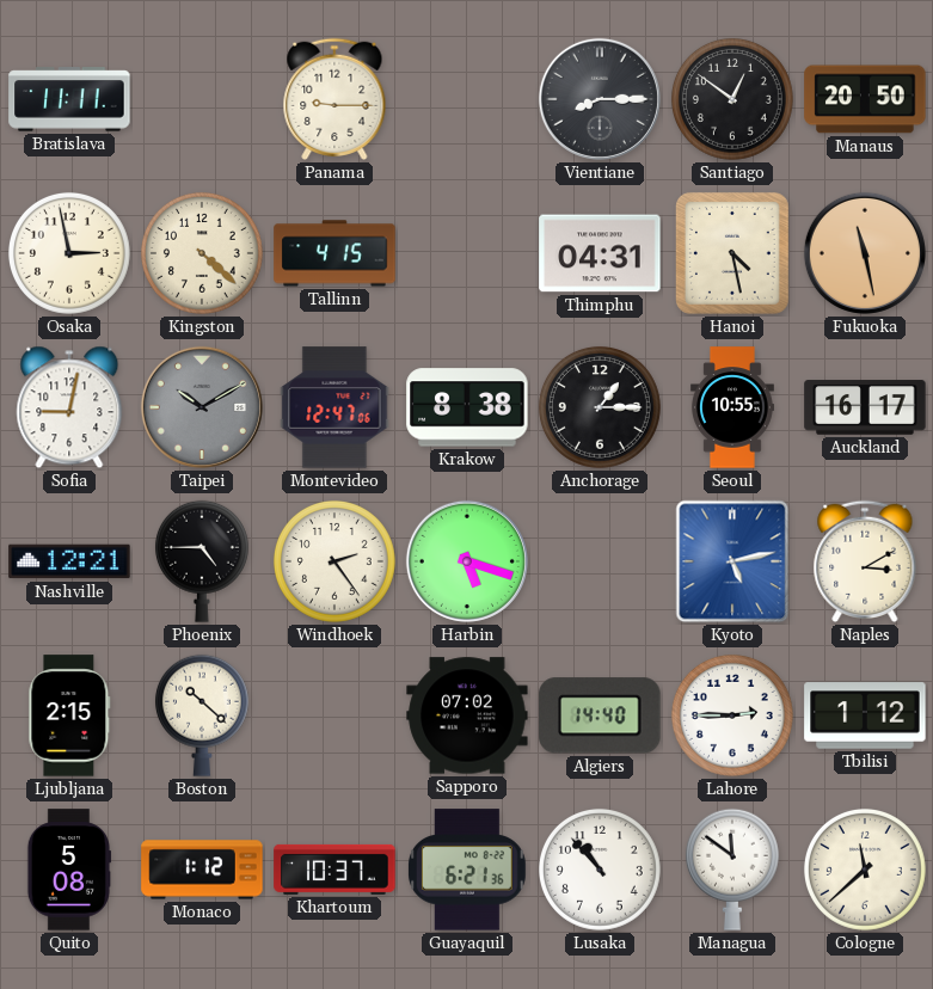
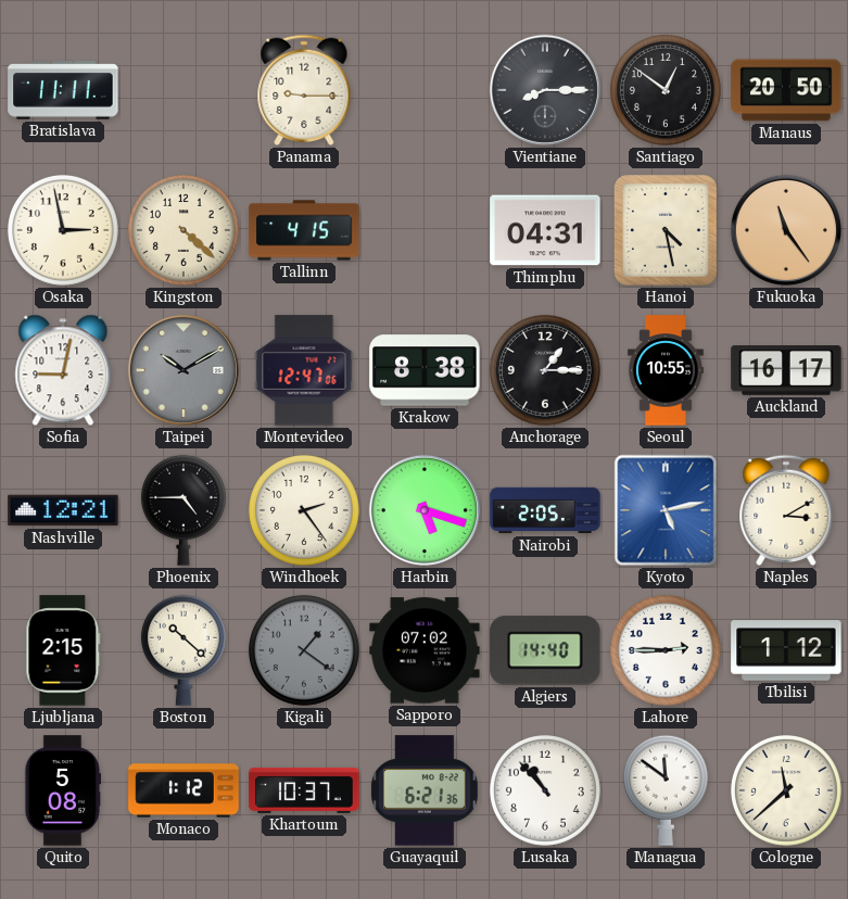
Fukuoka: 11:28 -> 11:24
Nairobi: none -> 2:05
Kigali: none -> 1:21
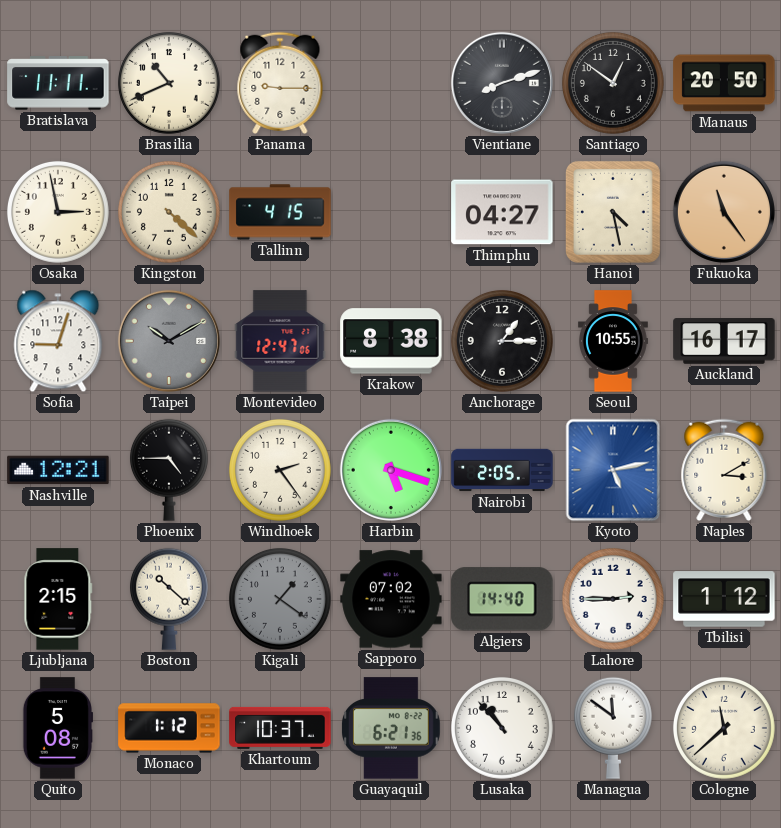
Brasilia: none -> 10:41
Vientiane: 8:15 -> 8:12
Thimphu: 04:31 -> 04:27
Sofia: 9:02 -> 9:03
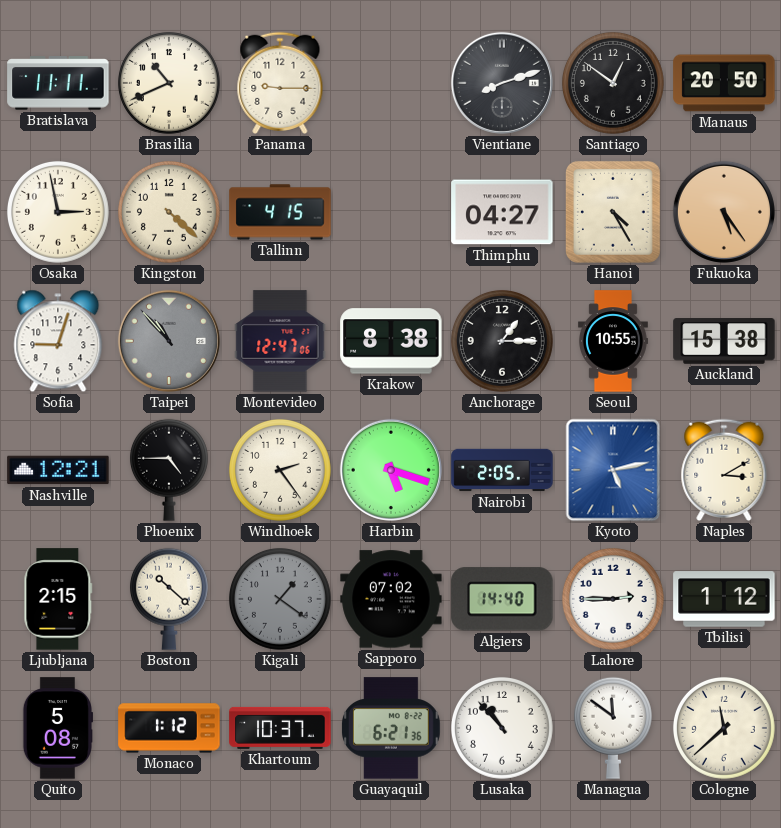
Hanoi: 4:28 -> 4:25
Fukuoka: 11:24 -> 5:24
Taipei: 10:10 -> 10:53
Auckland: 16:17 -> 15:38
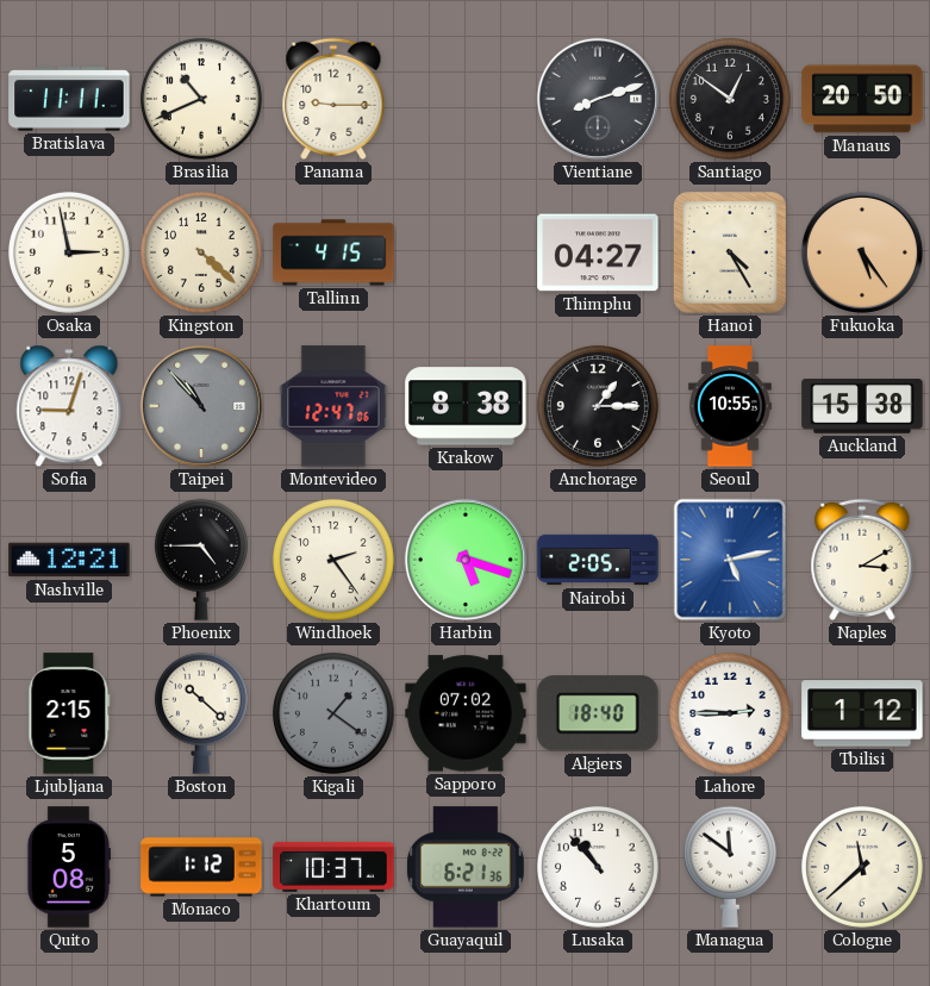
Algiers: 14:40 -> 18:40
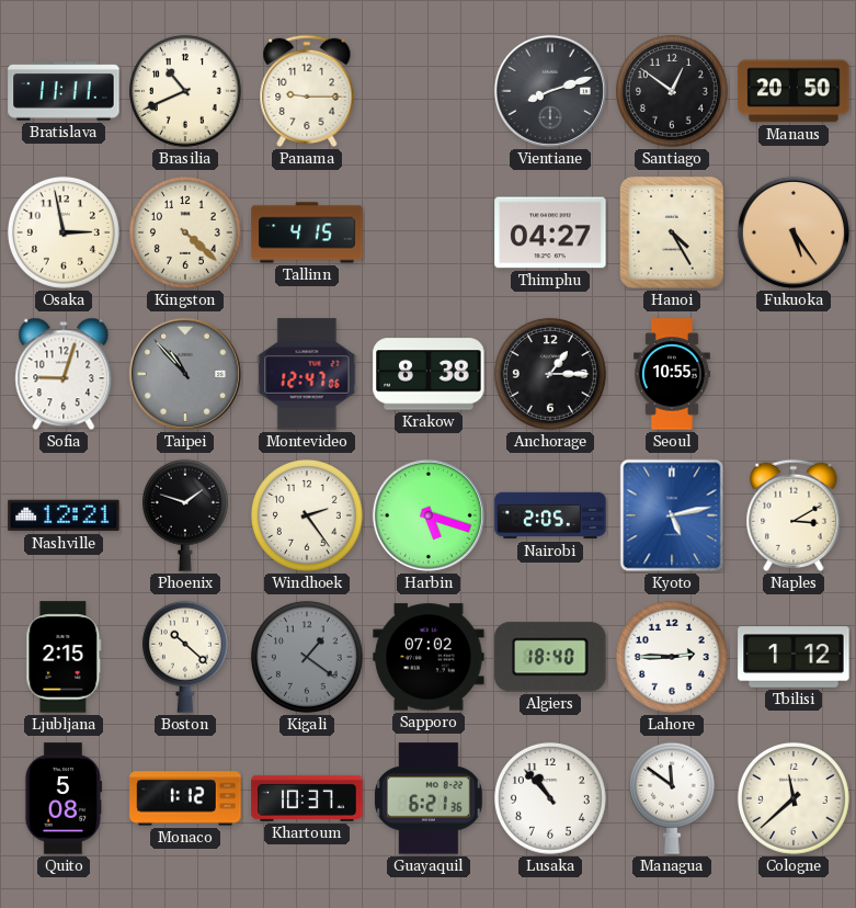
Auckland: 15:38 -> none
Phoenix: 4:45 -> 1:48
